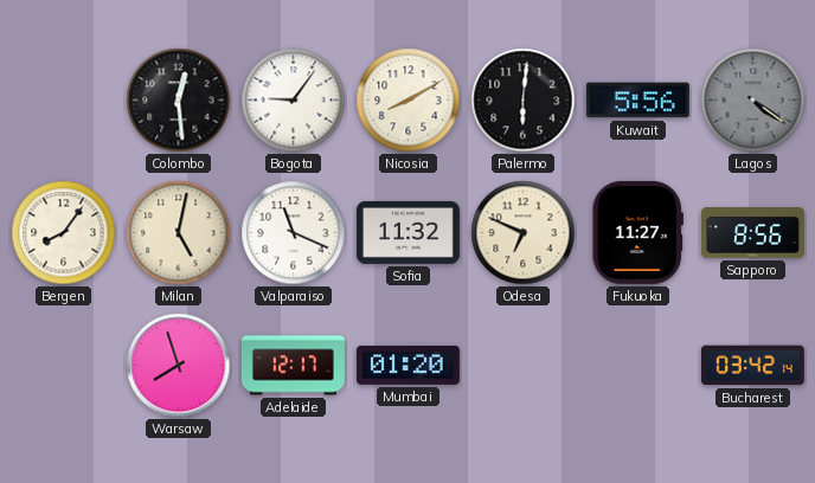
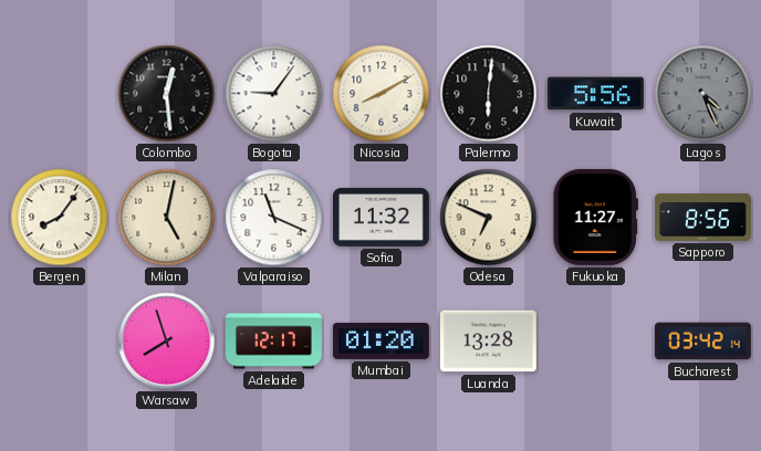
Lagos: 4:21 -> 4:26
Luanda: none -> 13:28
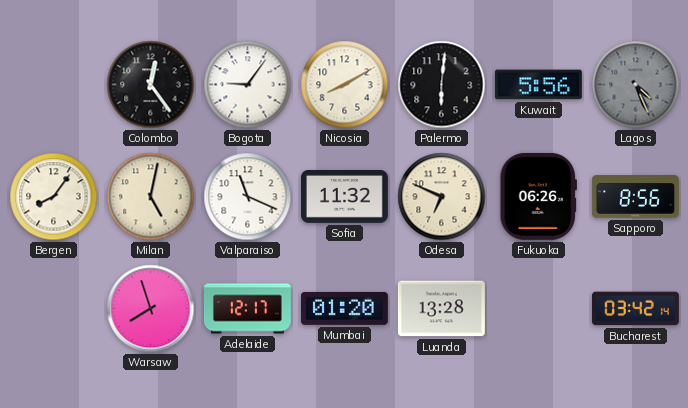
Colombo: 12:29 -> 12:24
Fukuoka: 11:27 -> 06:26
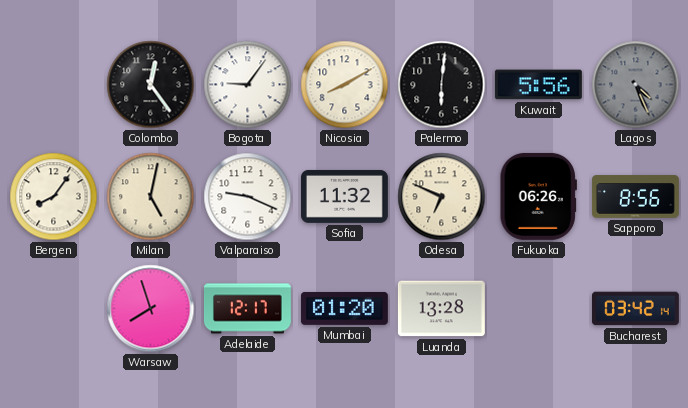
Valparaiso: 11:19 -> 9:19
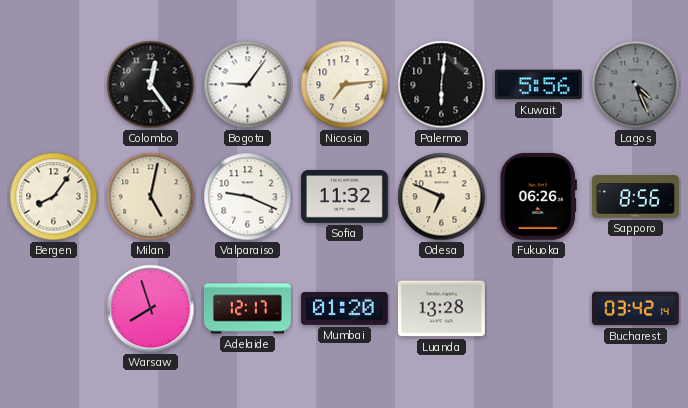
Nicosia: 8:10 -> 7:14
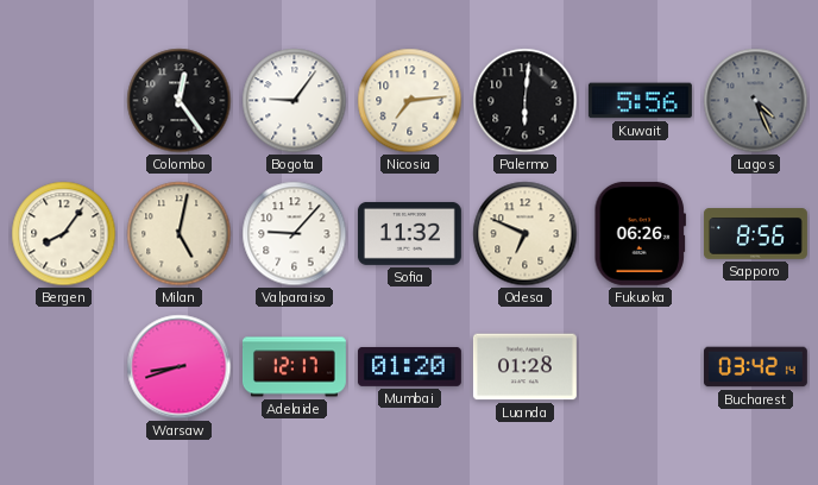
Valparaiso: 9:19 -> 9:07
Warsaw: 7:57 -> 8:42
Luanda: 13:28 -> 01:28
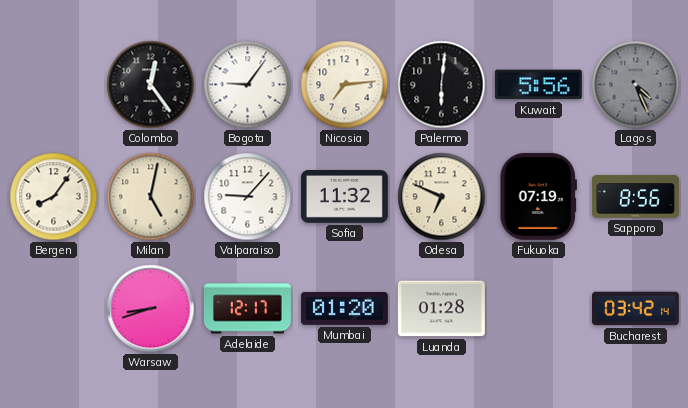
Fukuoka: 06:26 -> 07:19
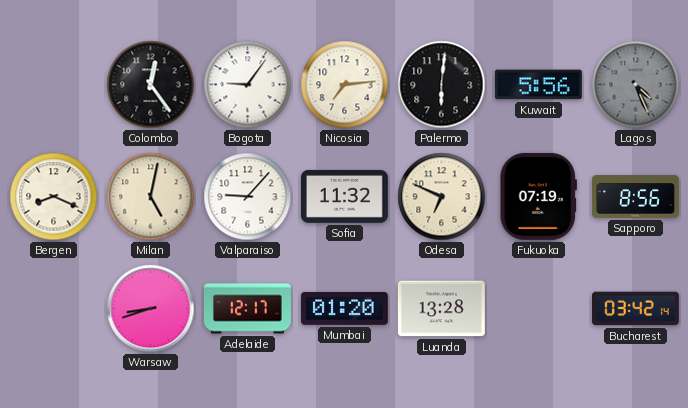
Bergen: 8:06 -> 8:19
Luanda: 01:28 -> 13:28
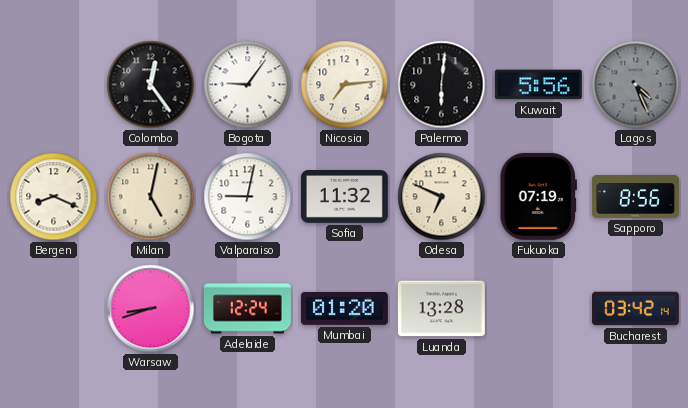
Valparaiso: 9:07 -> 9:02
Adelaide: 12:17 -> 12:24
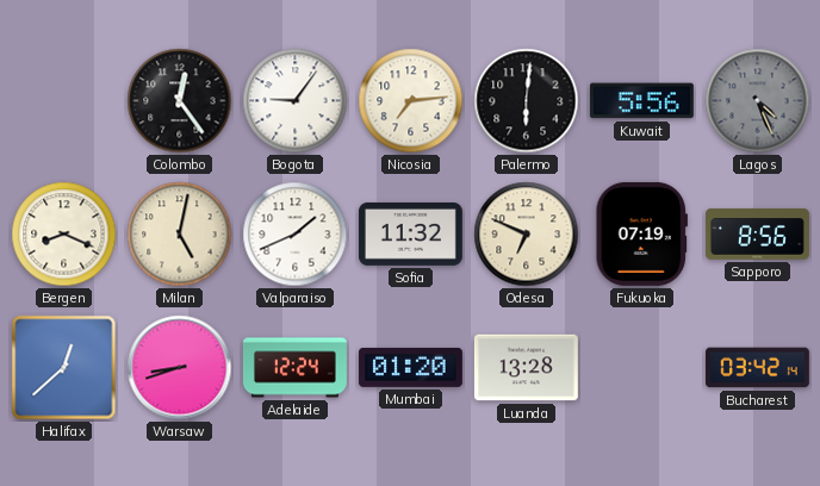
Valparaiso: 9:02 -> 1:41
Halifax: none -> 12:38
